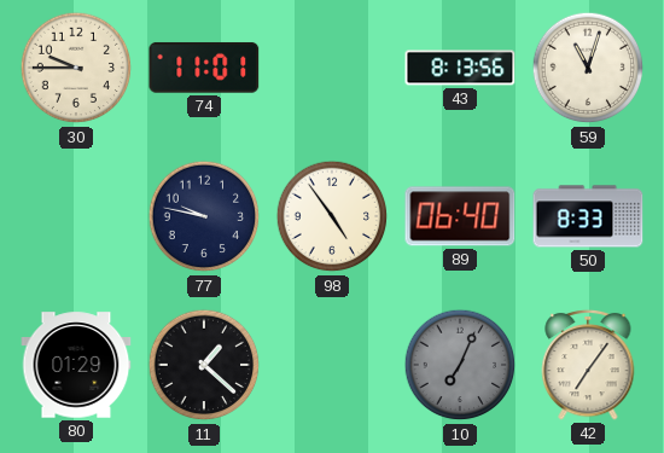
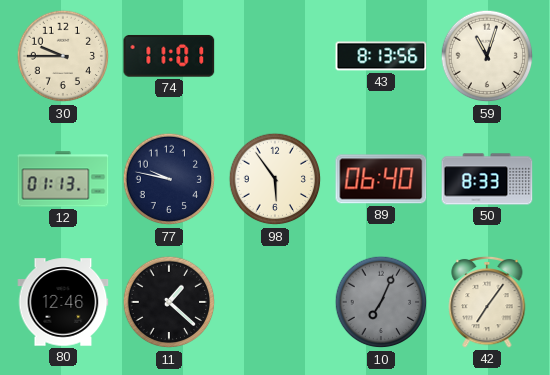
12: none -> 01:13
98: 4:54 -> 5:54
80: 01:29 -> 12:46
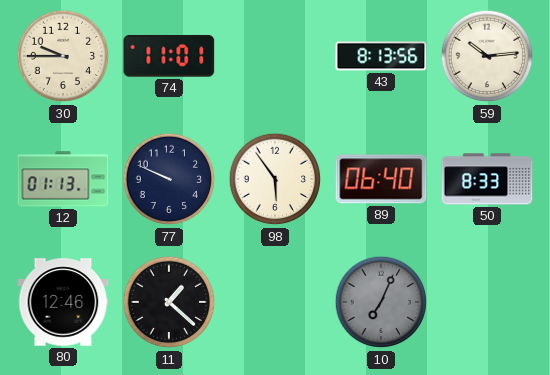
59: 11:03 -> 10:14
77: 9:47 -> 9:49
42: 7:06 -> none
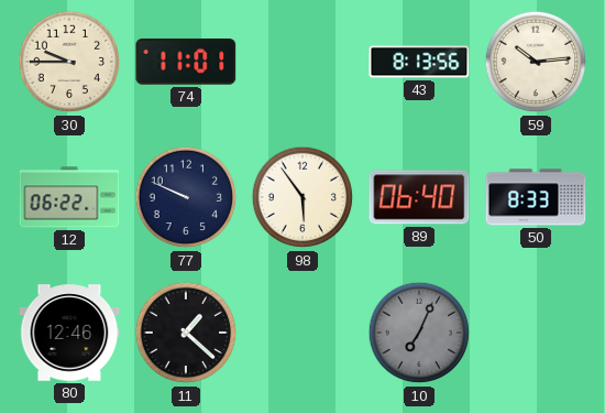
12: 01:13 -> 06:22
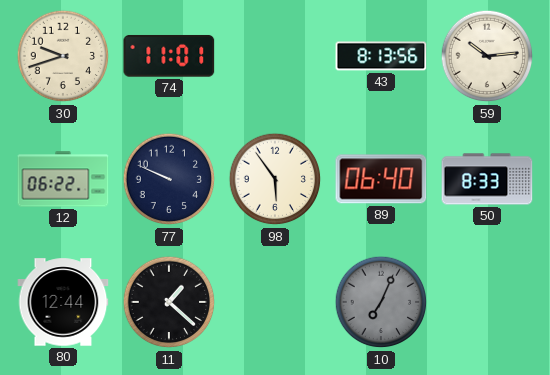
30: 9:45 -> 9:42
80: 12:46 -> 12:44
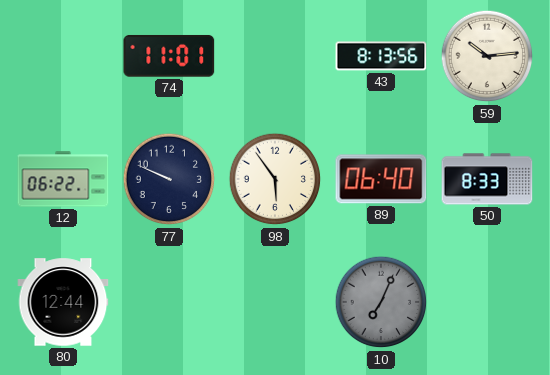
30: 9:42 -> none
11: 1:22 -> none
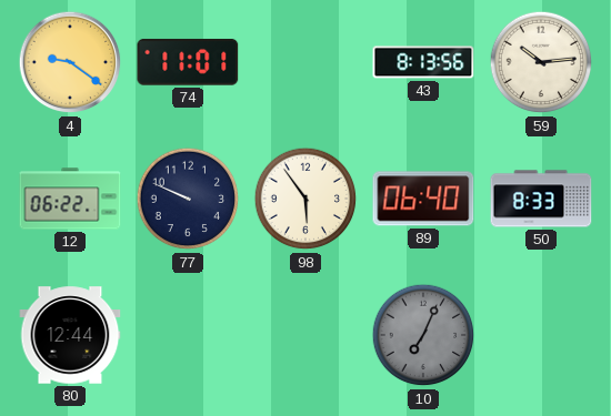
4: none -> 9:21
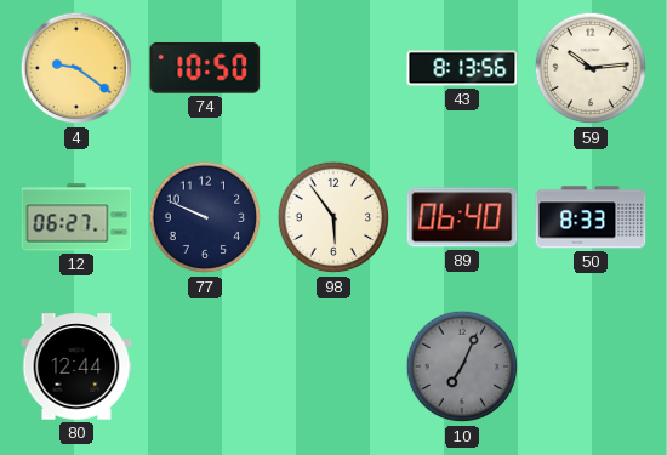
74: 11:01 -> 10:50
12: 06:22 -> 06:27
